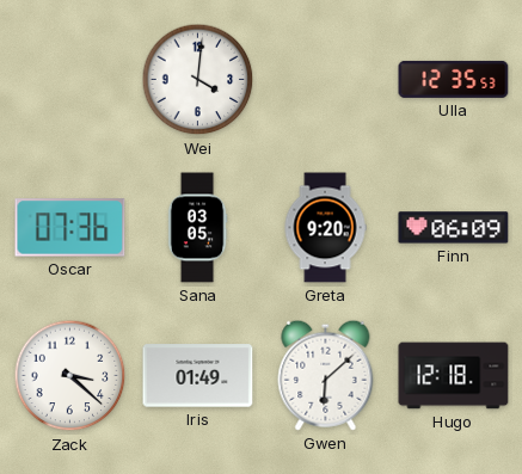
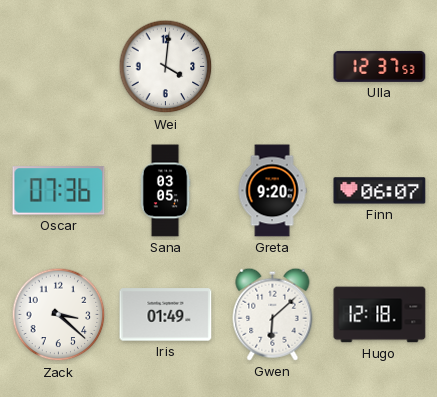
Ulla: 12:35 -> 12:37
Finn: 06:09 -> 06:07
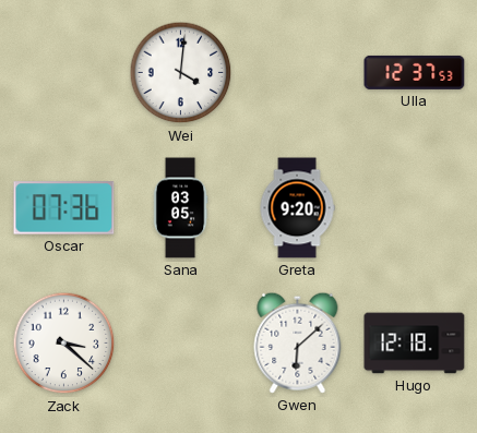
Finn: 06:07 -> none
Iris: 01:49 -> none
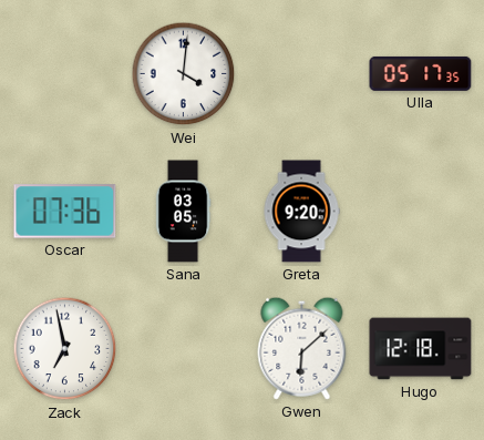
Ulla: 12:37 -> 05:17
Zack: 3:22 -> 6:58
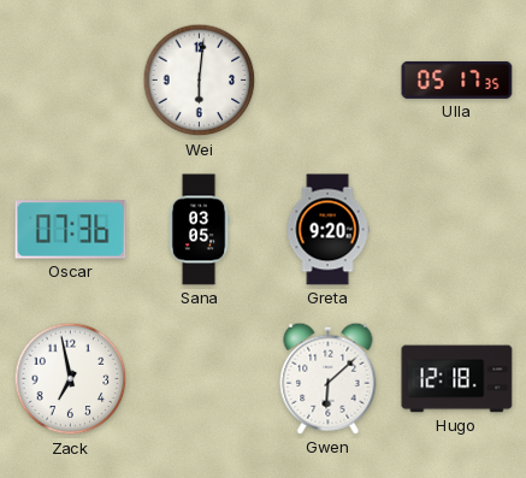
Wei: 4:01 -> 6:01
